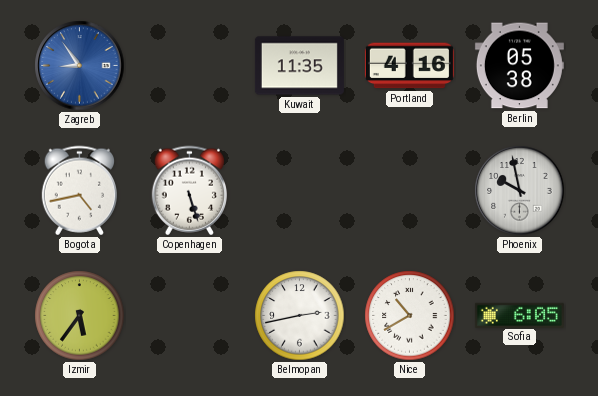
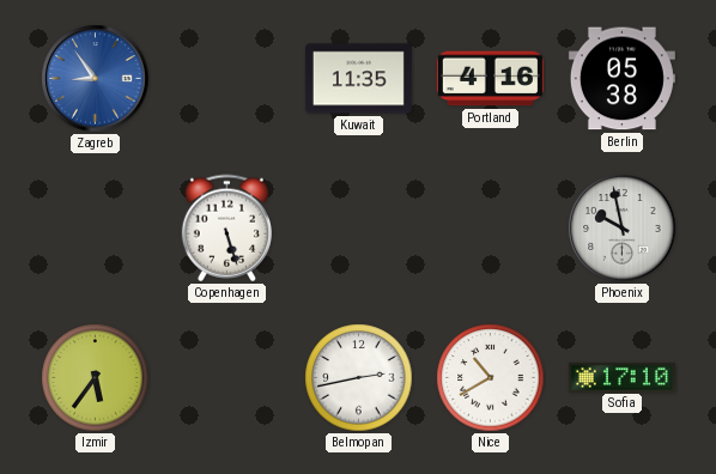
Bogota: 4:43 -> none
Sofia: 6:05 -> 17:10
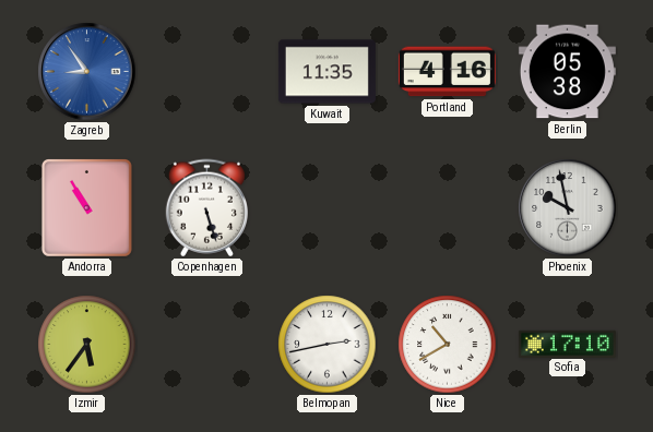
Andorra: none -> 10:55
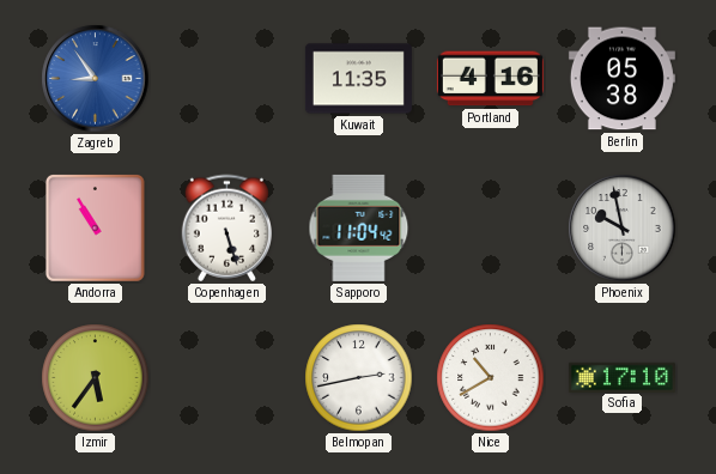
Sapporo: none -> 11:04
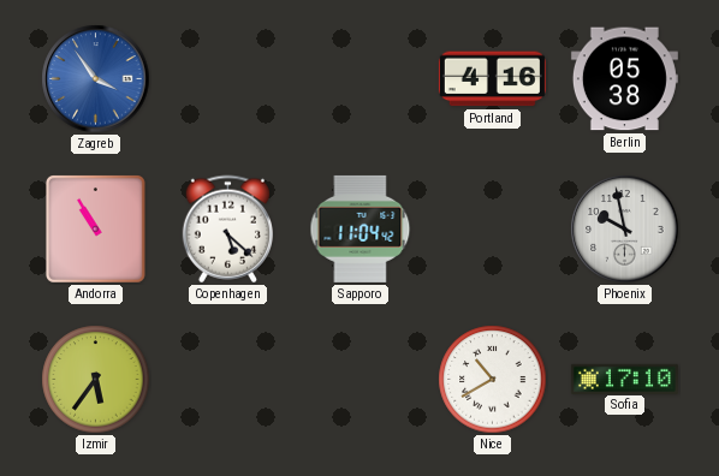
Zagreb: 8:54 -> 3:54
Kuwait: 11:35 -> none
Copenhagen: 5:27 -> 5:22
Belmopan: 2:43 -> none
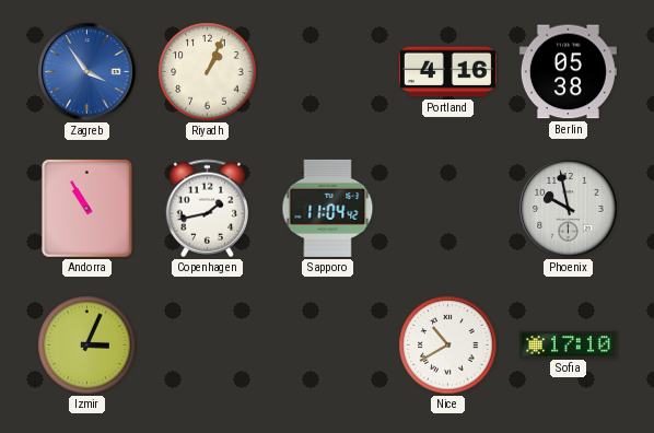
Riyadh: none -> 1:04
Copenhagen: 5:22 -> 1:43
Izmir: 5:36 -> 3:04
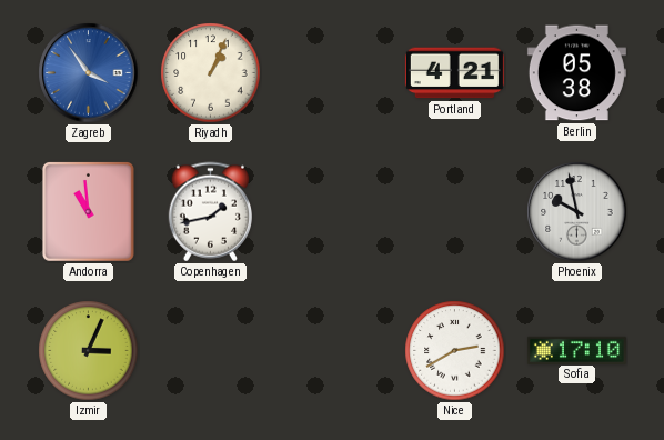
Portland: 4:16 -> 4:21
Andorra: 10:55 -> 10:59
Sapporo: 11:04 -> none
Nice: 10:40 -> 2:40
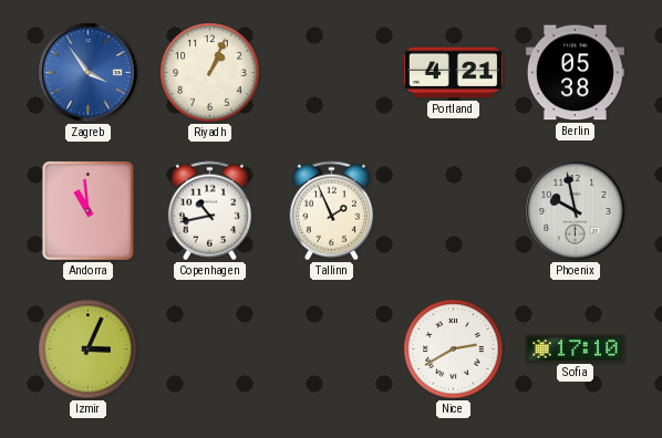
Copenhagen: 1:43 -> 10:43
Tallinn: none -> 1:56
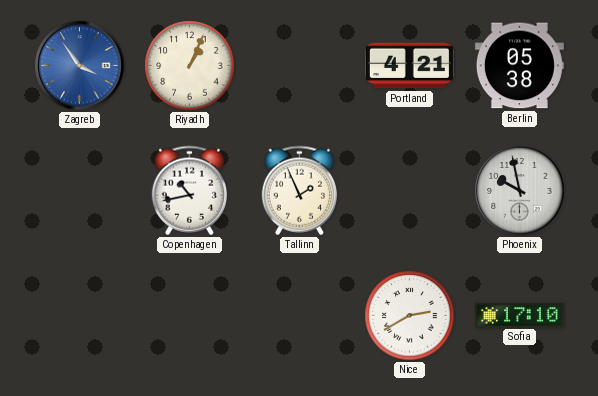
Andorra: 10:59 -> none
Izmir: 3:04 -> none
